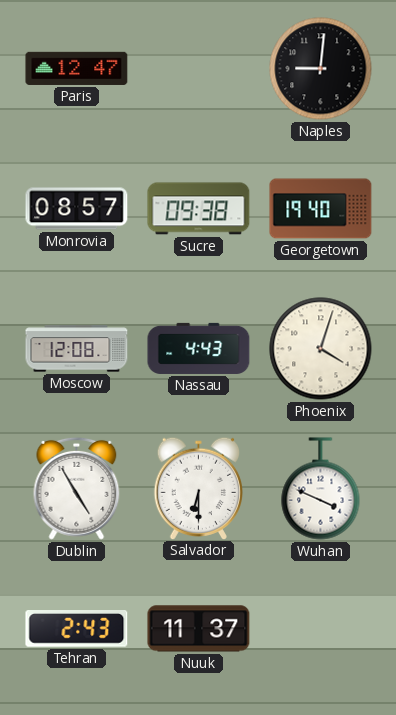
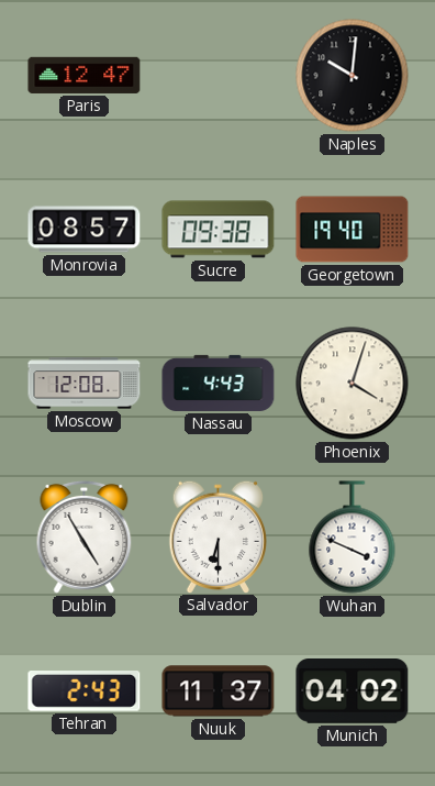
Naples: 9:01 -> 10:01
Munich: none -> 04:02
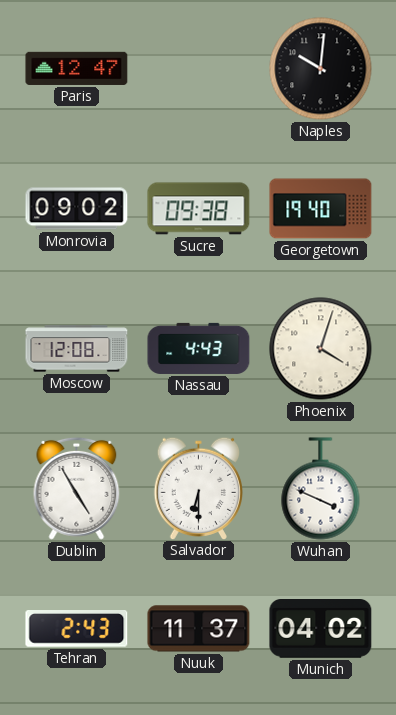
Monrovia: 08:57 -> 09:02
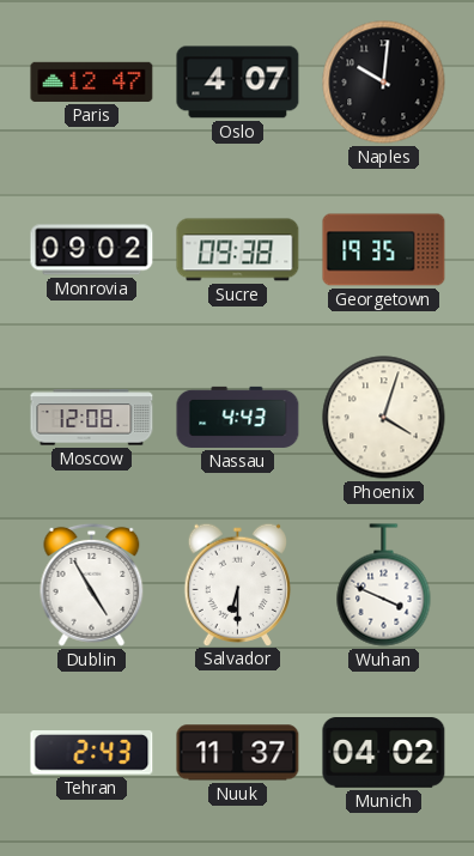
Oslo: none -> 4:07
Georgetown: 19:40 -> 19:35
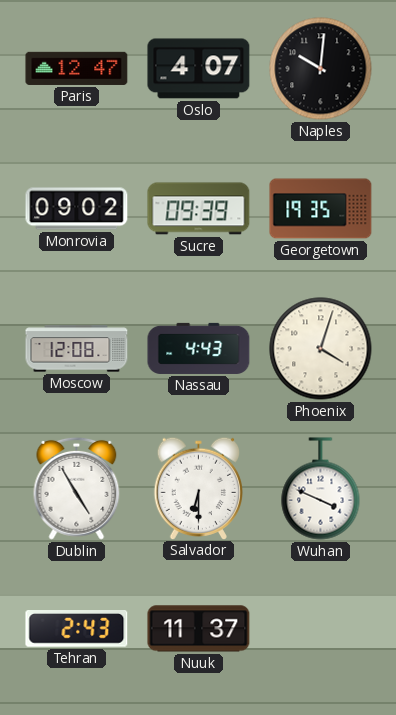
Sucre: 09:38 -> 09:39
Munich: 04:02 -> none
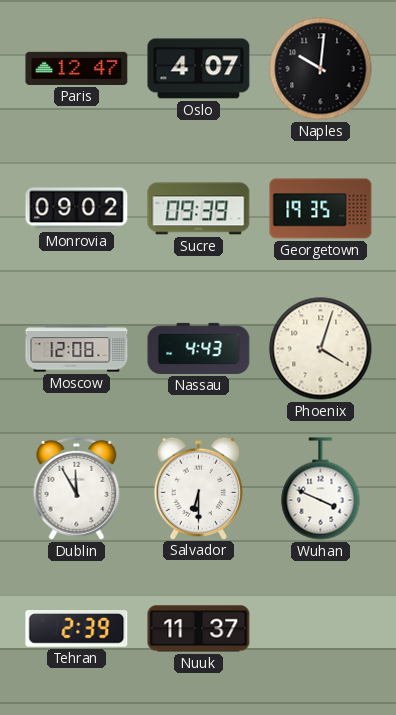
Dublin: 4:55 -> 11:55
Tehran: 2:43 -> 2:39
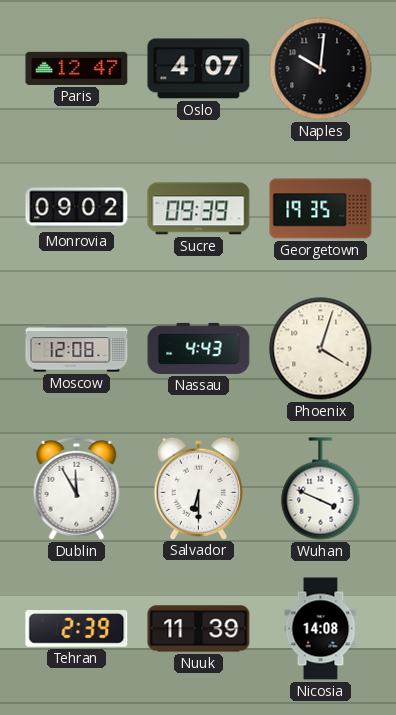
Nuuk: 11:37 -> 11:39
Nicosia: none -> 14:08
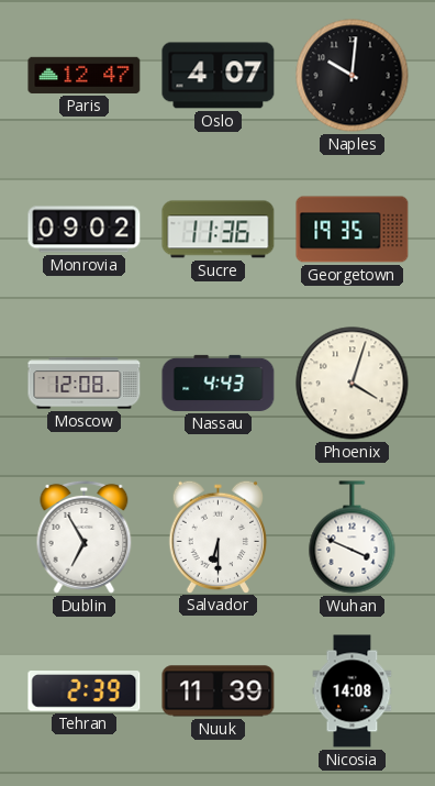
Sucre: 09:39 -> 11:36
Dublin: 11:55 -> 6:55
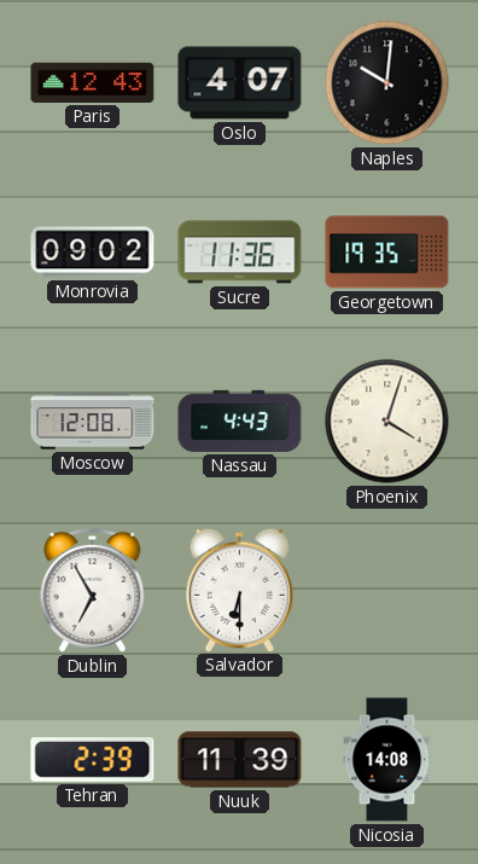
Paris: 12:47 -> 12:43
Wuhan: 3:49 -> none
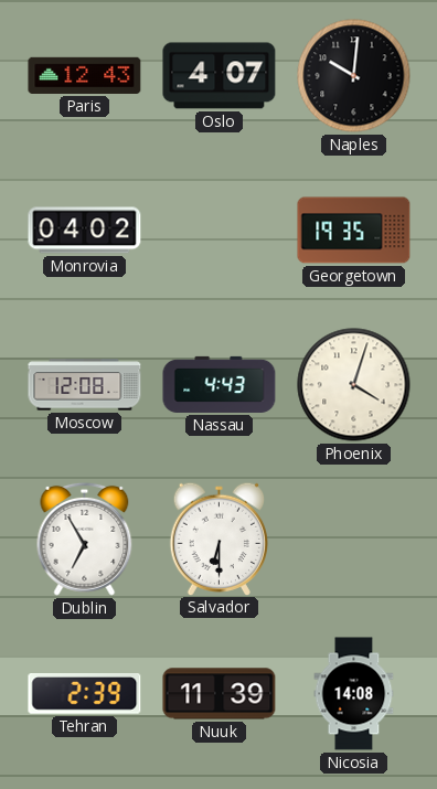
Monrovia: 09:02 -> 04:02
Sucre: 11:36 -> none
